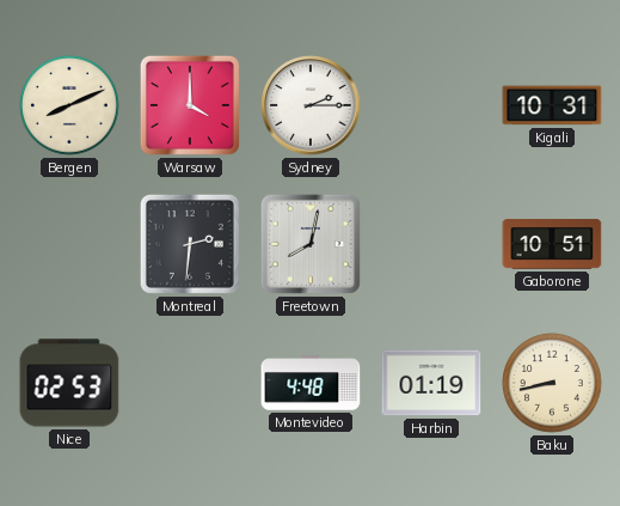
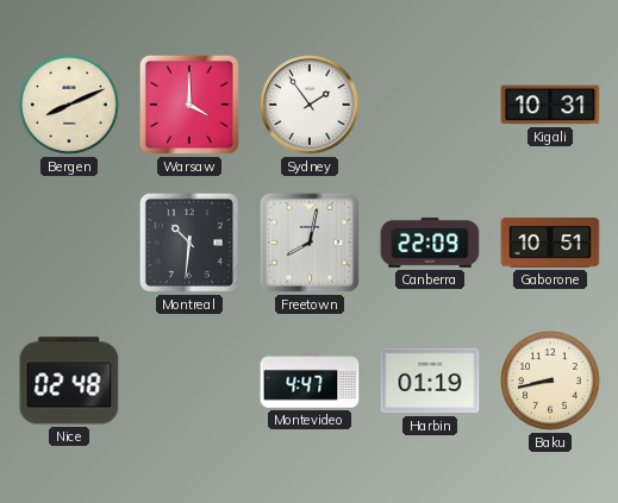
Sydney: 2:15 -> 1:54
Montreal: 2:31 -> 10:31
Canberra: none -> 22:09
Nice: 02:53 -> 02:48
Montevideo: 4:48 -> 4:47
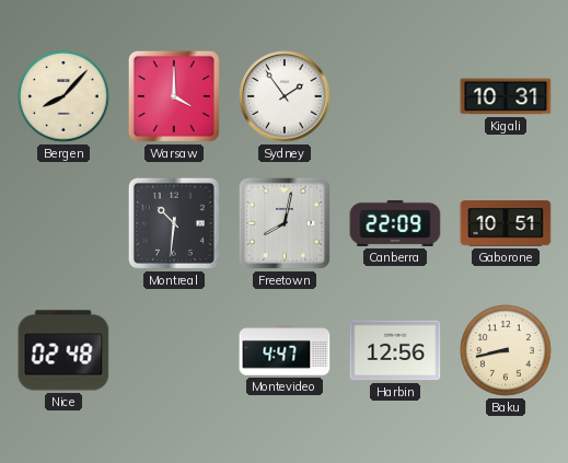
Bergen: 8:11 -> 8:07
Harbin: 01:19 -> 12:56
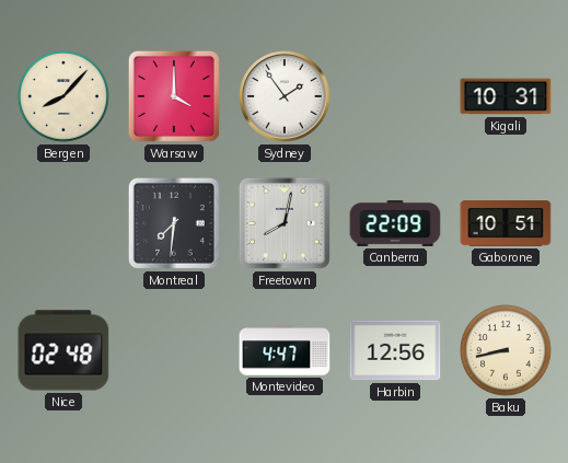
Montreal: 10:31 -> 7:31
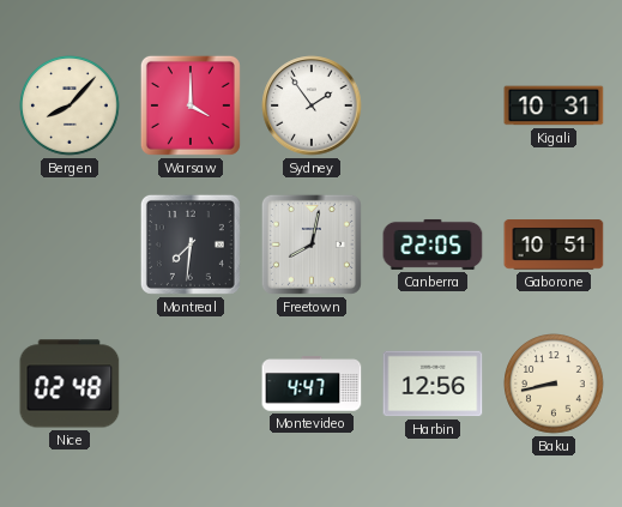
Canberra: 22:09 -> 22:05
